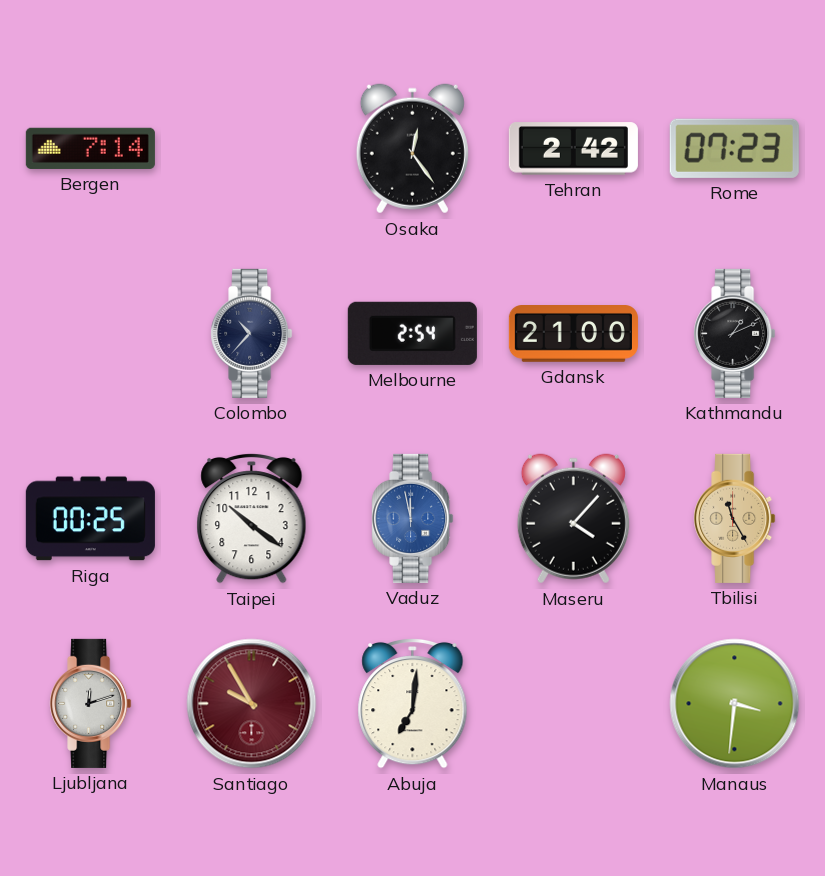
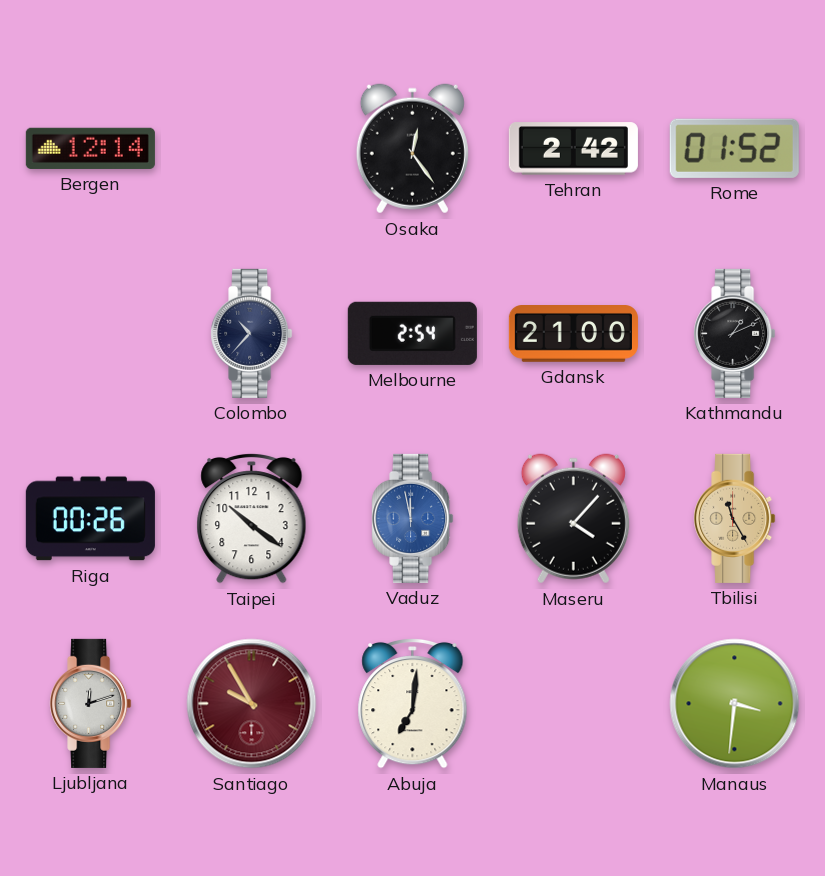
Bergen: 7:14 -> 12:14
Rome: 07:23 -> 01:52
Riga: 00:25 -> 00:26
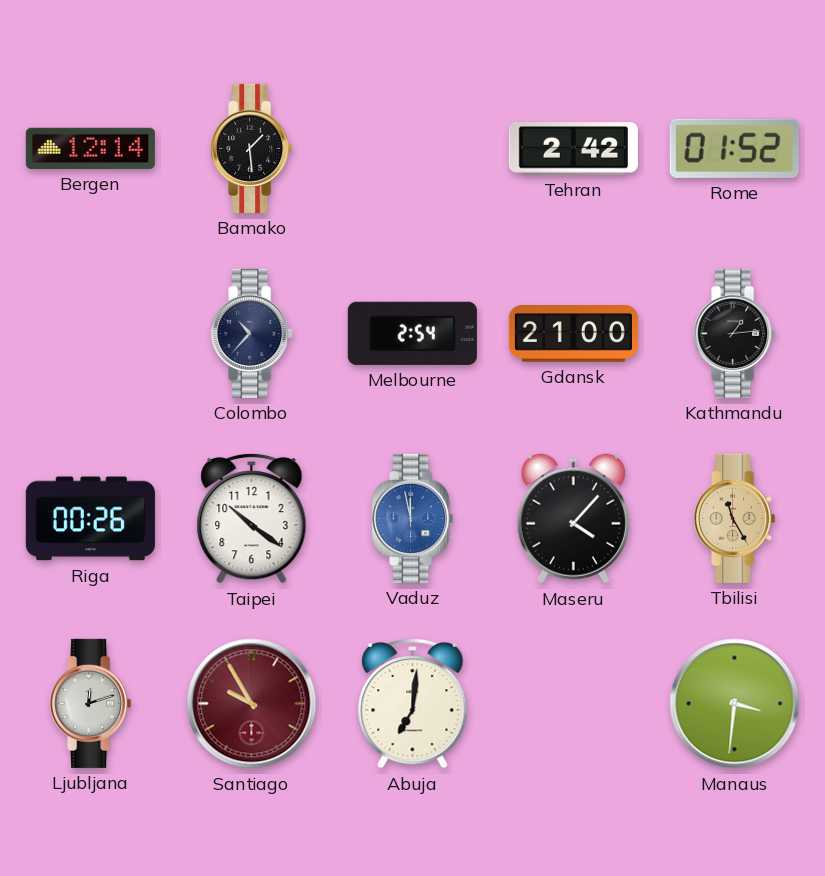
Bamako: none -> 1:29
Osaka: 12:24 -> none
Kathmandu: 1:11 -> 1:14
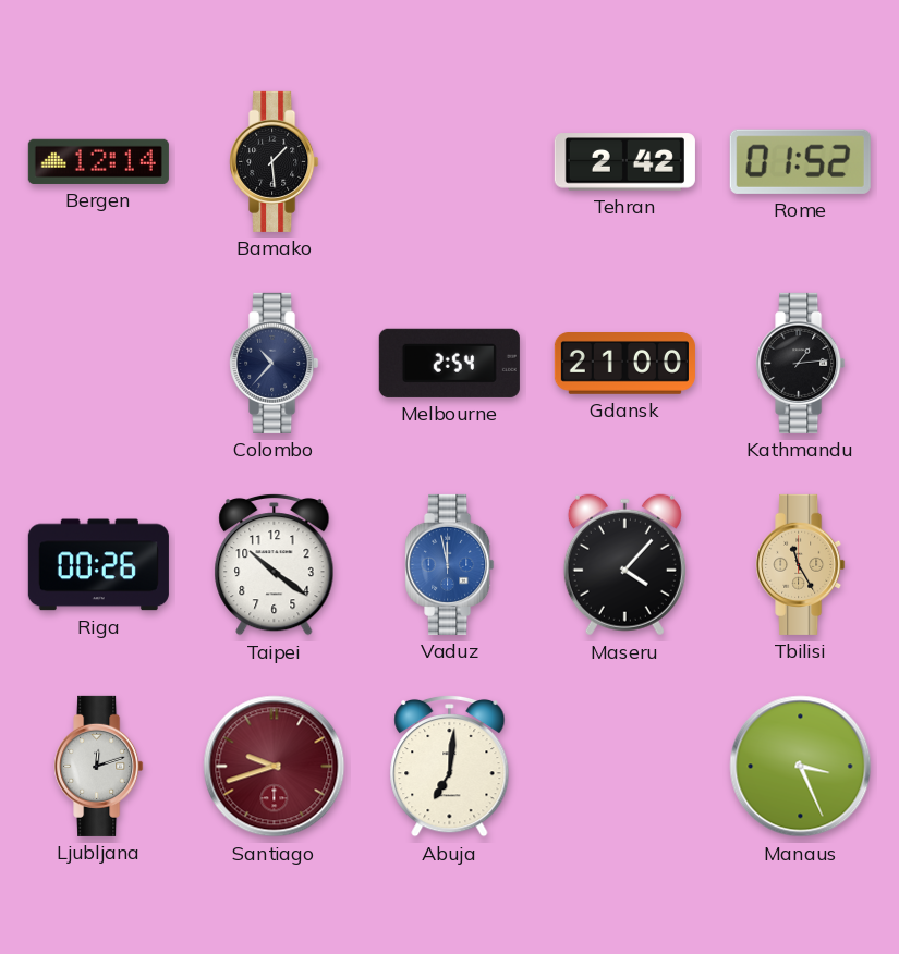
Santiago: 9:55 -> 9:42
Manaus: 3:31 -> 3:26
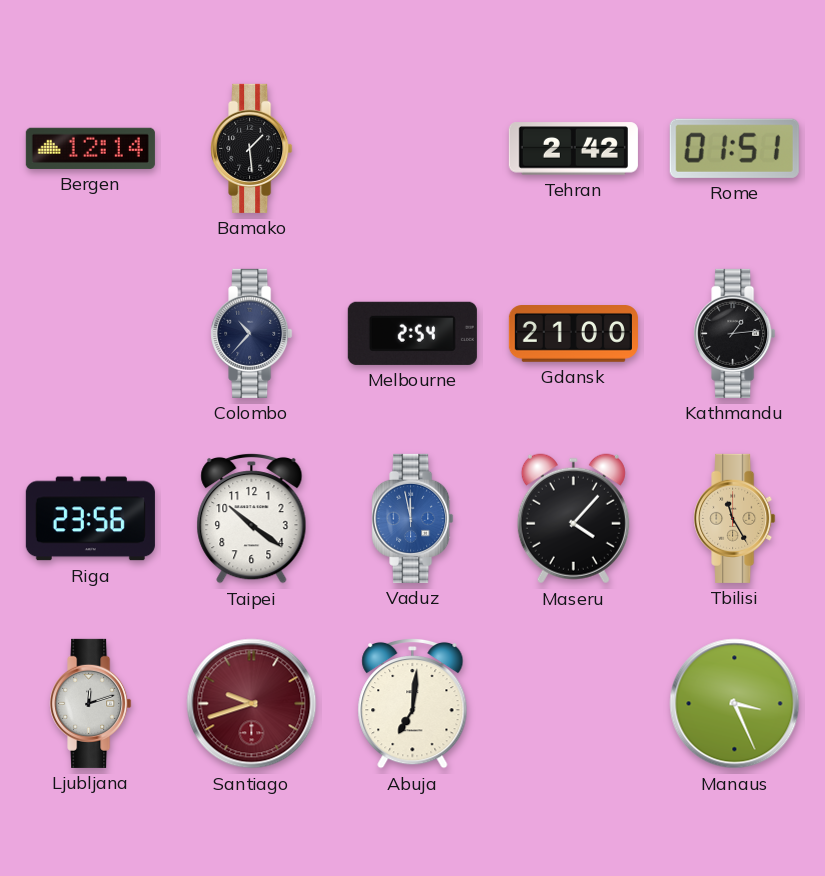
Rome: 01:52 -> 01:51
Riga: 00:26 -> 23:56
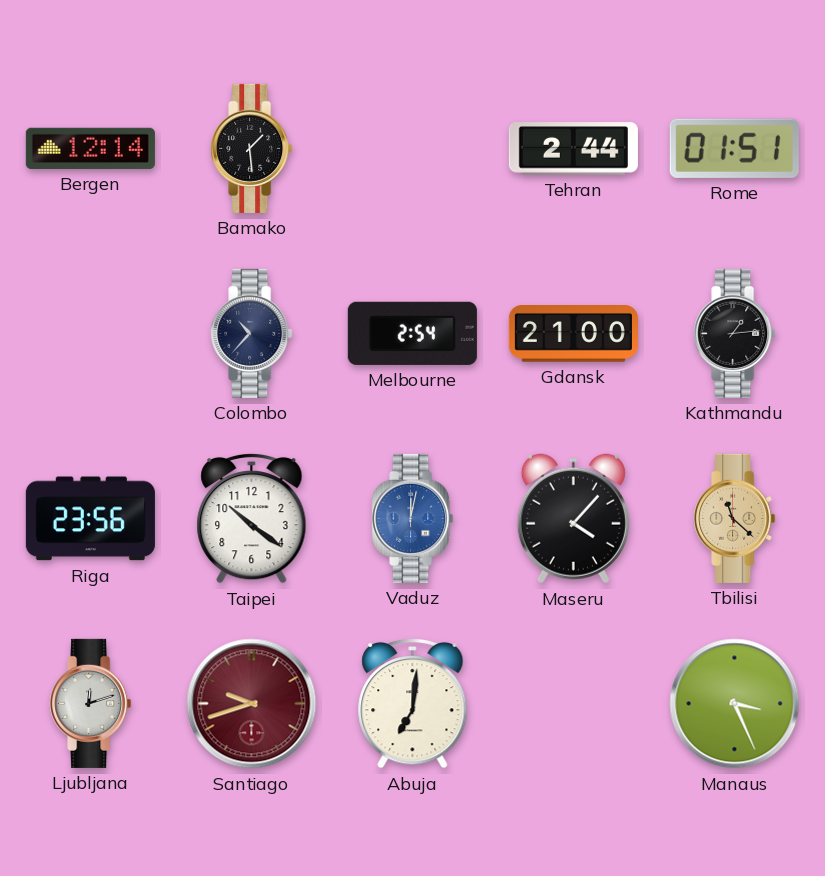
Tehran: 2:42 -> 2:44
Vaduz: 11:58 -> 12:02
Tbilisi: 11:25 -> 11:22
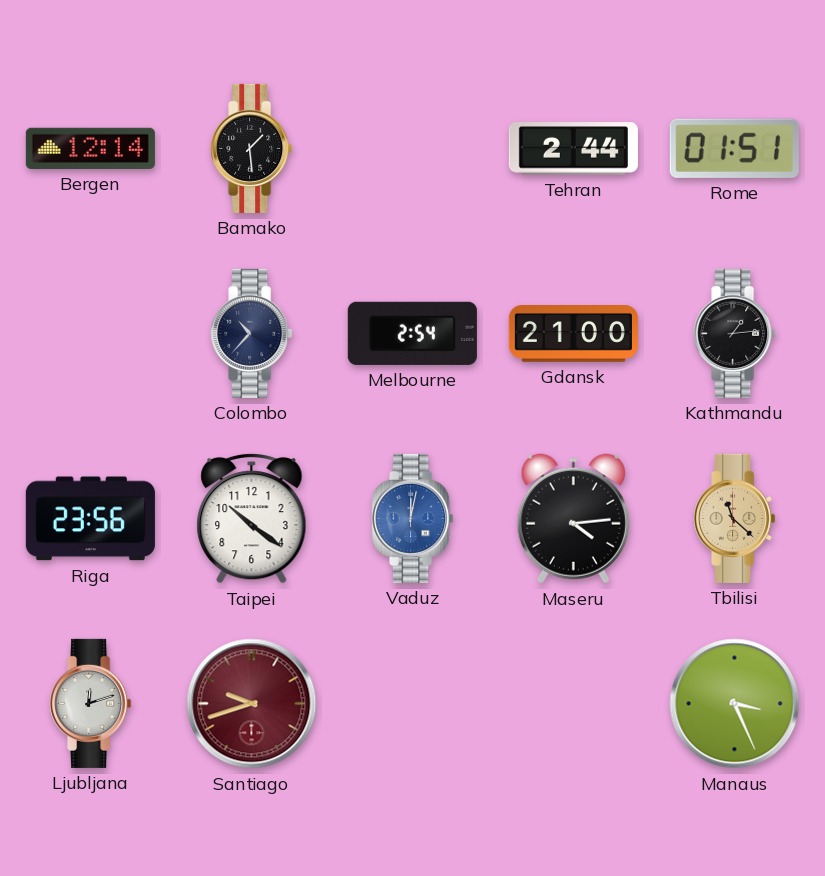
Maseru: 4:07 -> 4:14
Abuja: 7:01 -> none
